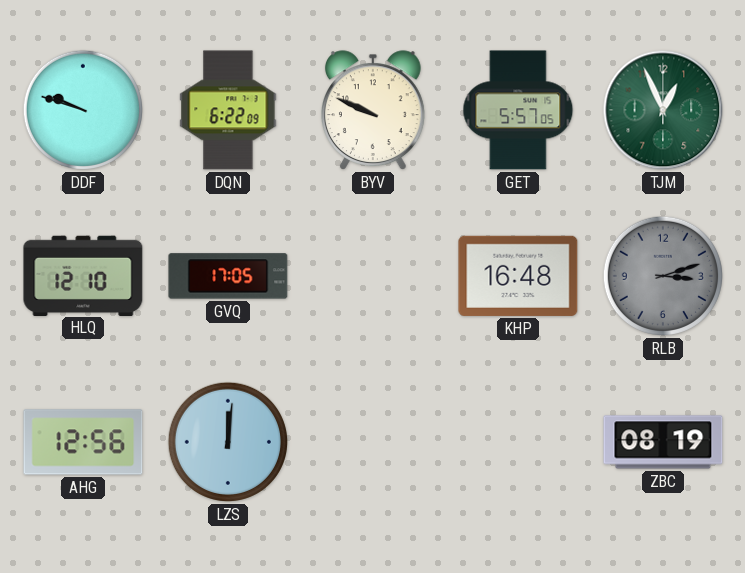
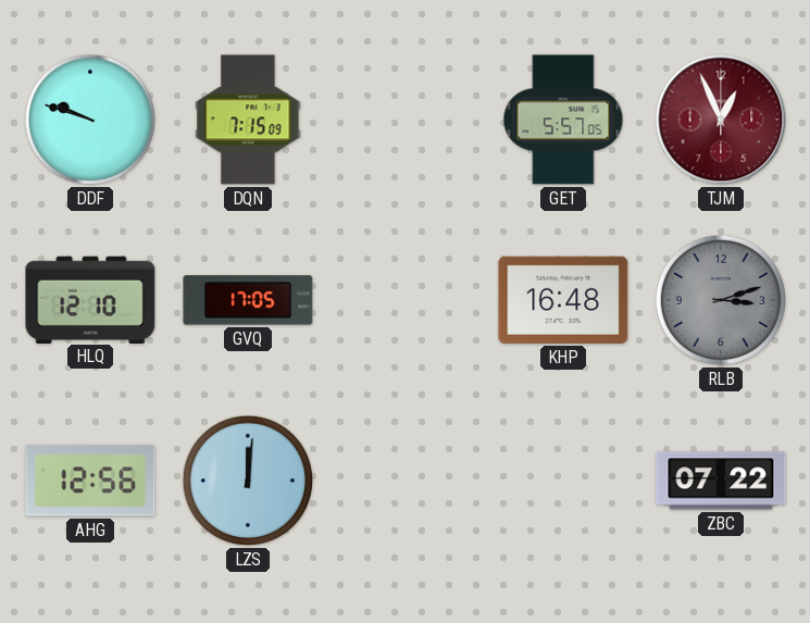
DQN: 6:22 -> 7:15
BYV: 9:49 -> none
TJM dial: green -> burgundy
ZBC: 08:19 -> 07:22
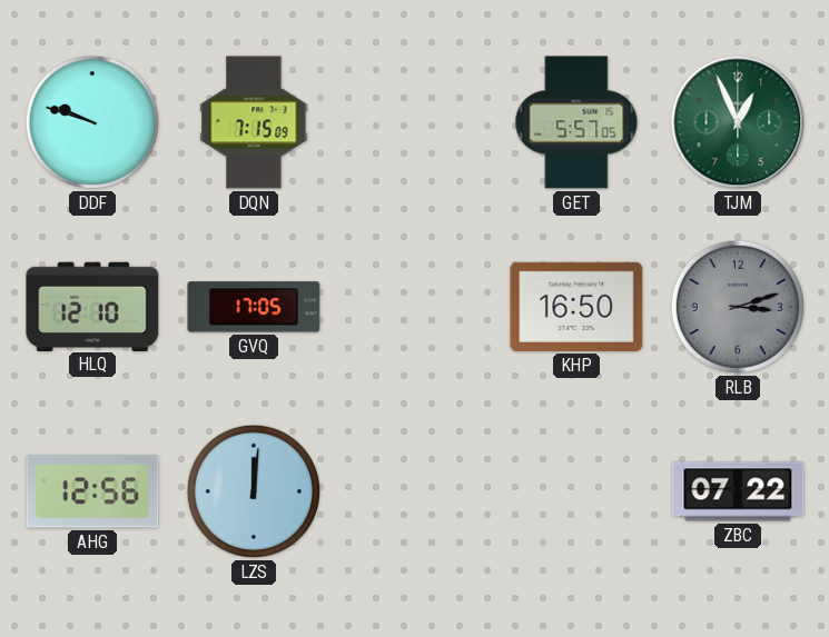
TJM dial: burgundy -> green
KHP: 16:48 -> 16:50
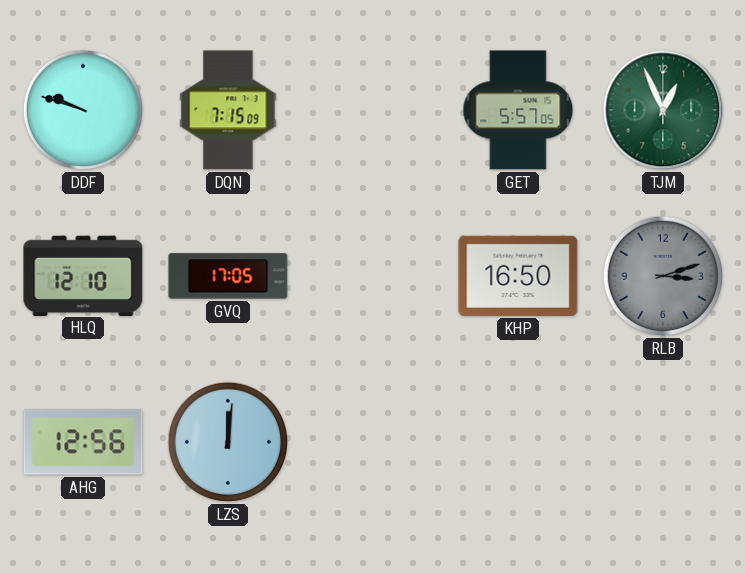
ZBC: 07:22 -> none
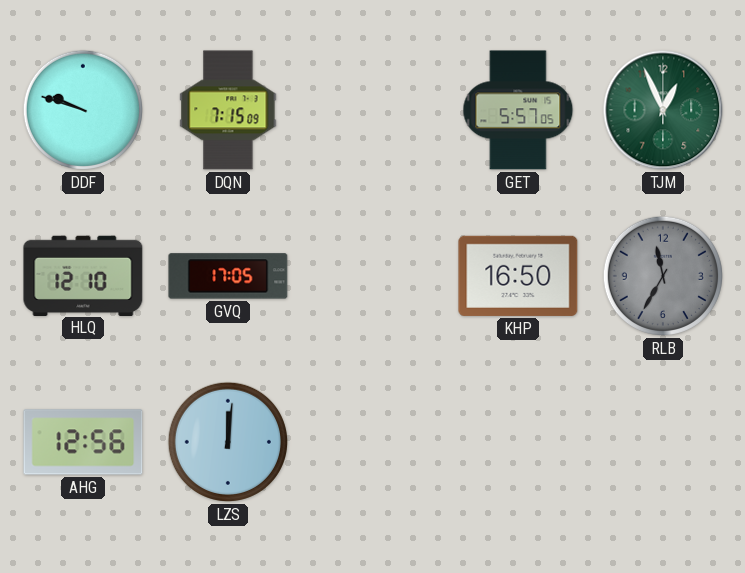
RLB: 3:12 -> 11:35
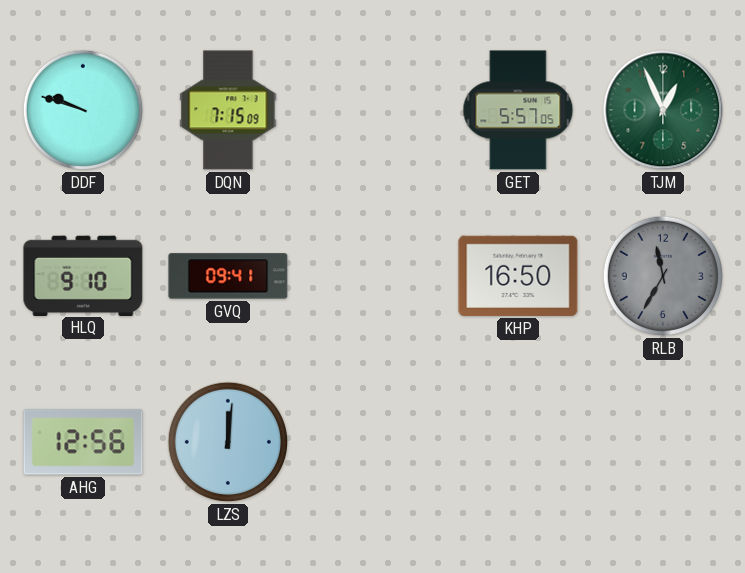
HLQ: 12:10 -> 9:10
GVQ: 17:05 -> 09:41
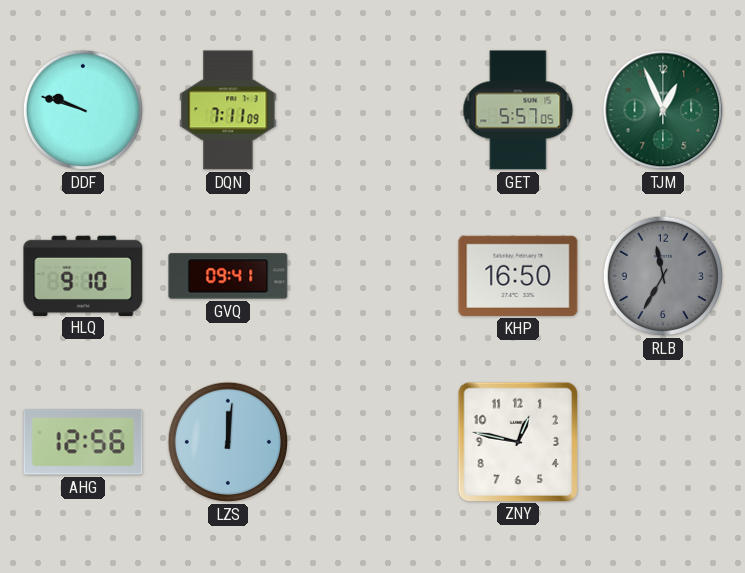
DQN: 7:15 -> 7:11
ZNY: none -> 12:47
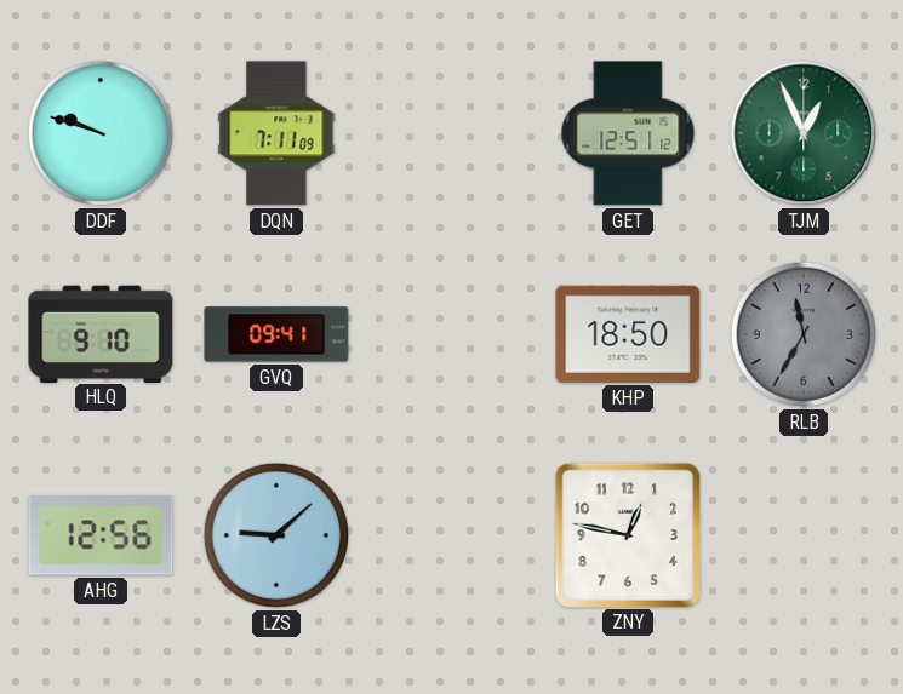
GET: 5:57 -> 12:51
KHP: 16:50 -> 18:50
LZS: 12:01 -> 9:08
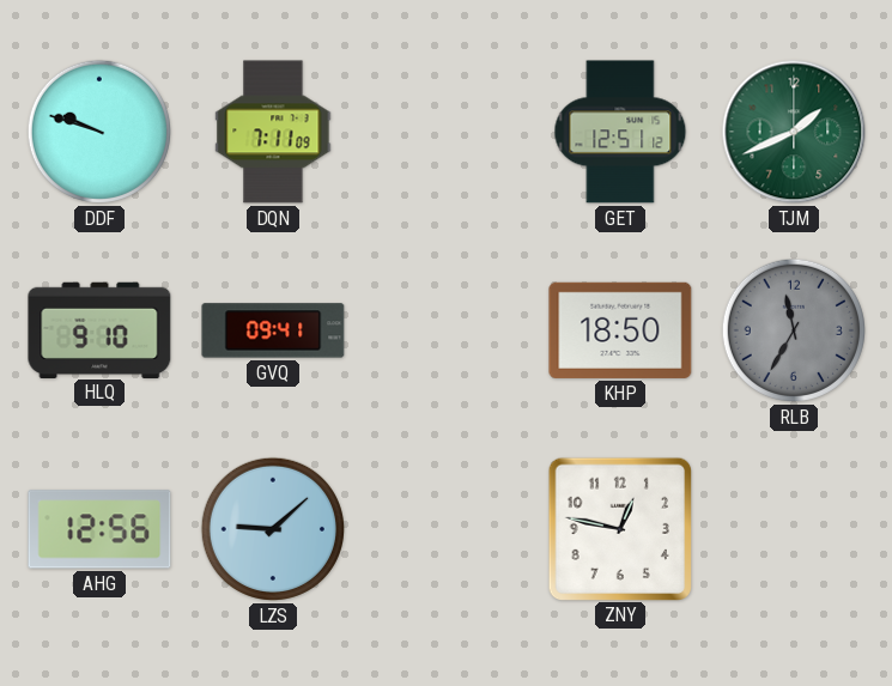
TJM: 12:56 -> 1:41
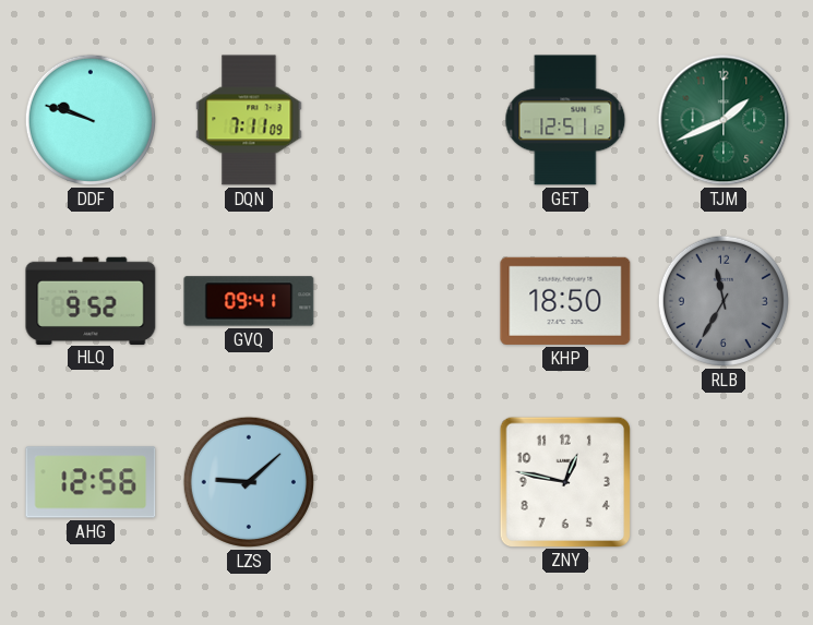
HLQ: 9:10 -> 9:52
